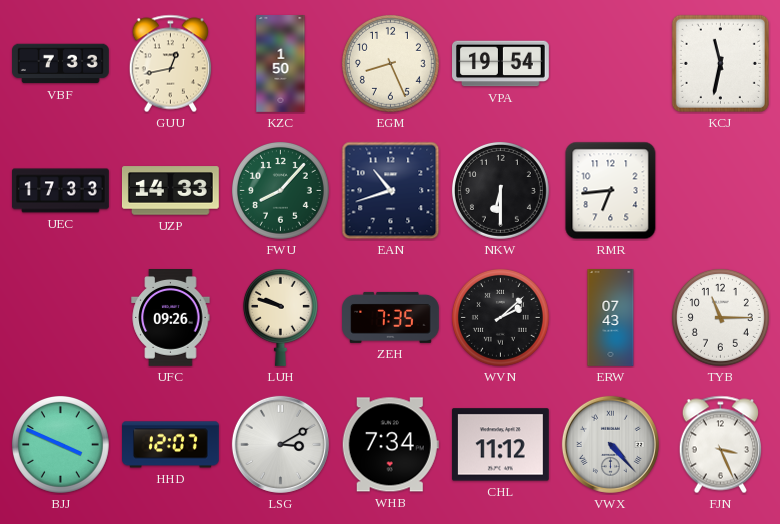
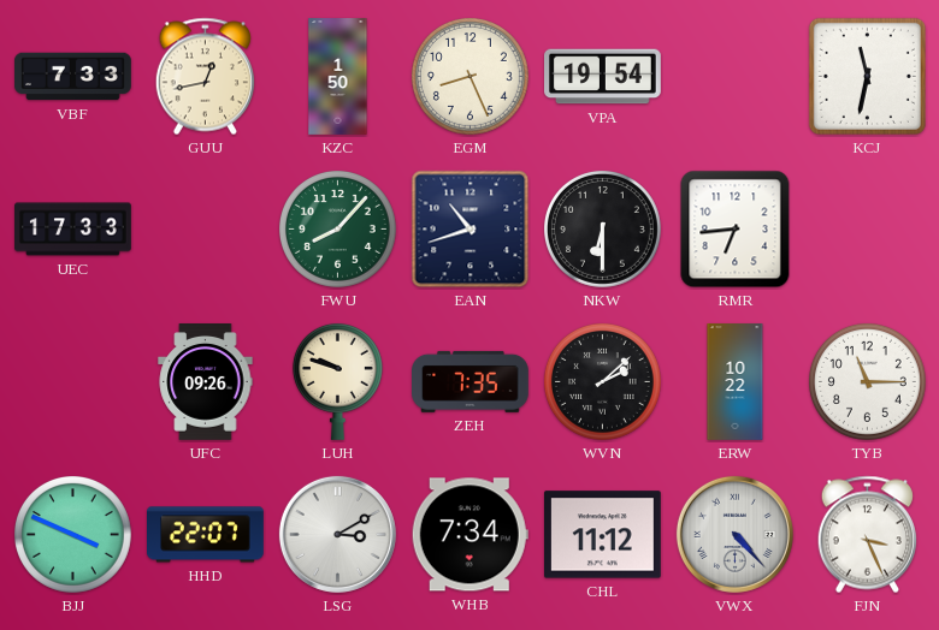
UZP: 14:33 -> none
ERW: 07:43 -> 10:22
HHD: 12:07 -> 22:07
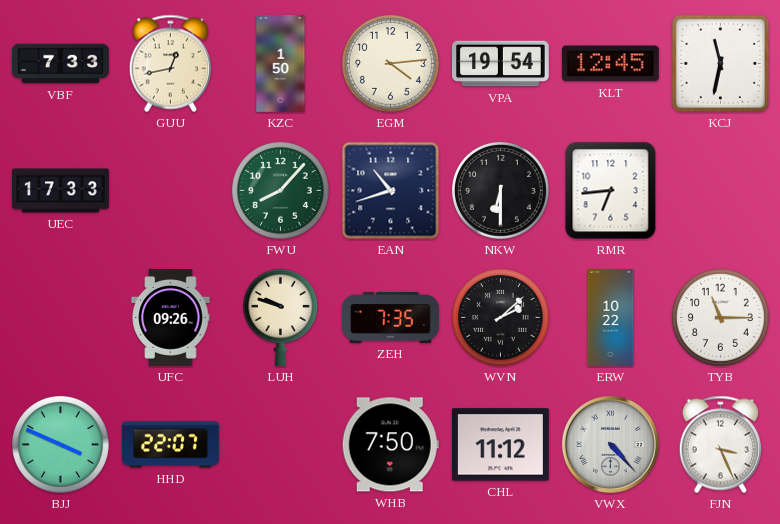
EGM: 8:26 -> 4:14
KLT: none -> 12:45
LSG: 3:10 -> none
WHB: 7:34 -> 7:50
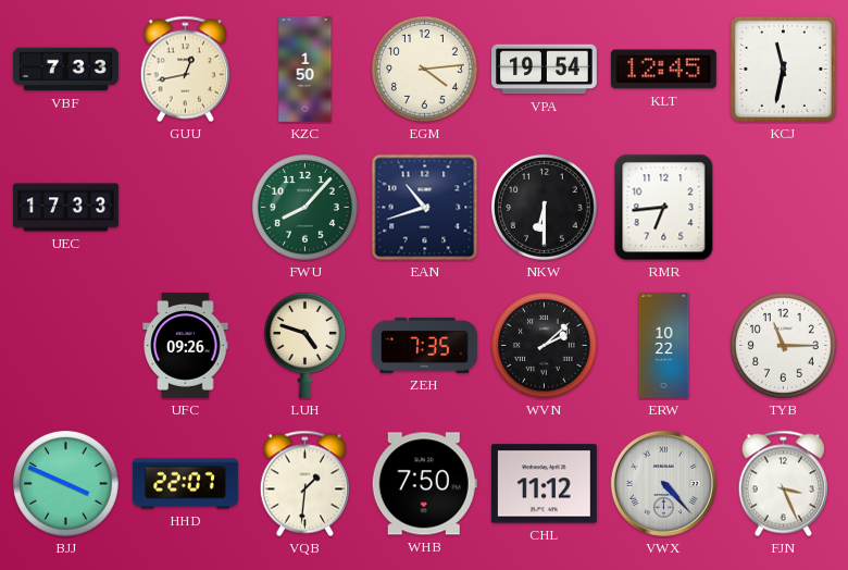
LUH: 9:48 -> 4:48
VQB: none -> 1:31
